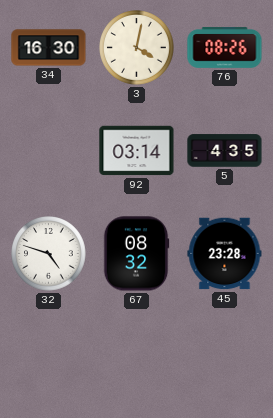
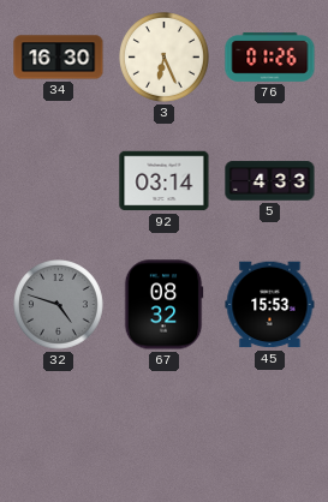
3: 4:02 -> 6:26
76: 08:26 -> 01:26
5: 4:35 -> 4:33
32 dial: white -> grey
45: 23:28 -> 15:53
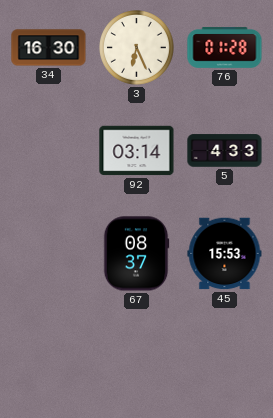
76: 01:26 -> 01:28
32: 4:48 -> none
67: 08:32 -> 08:37
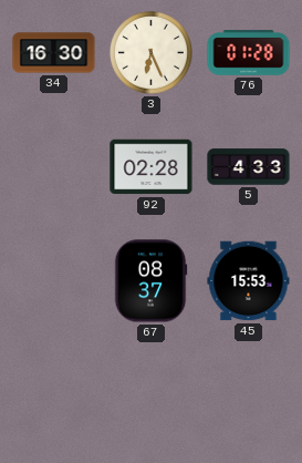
92: 03:14 -> 02:28
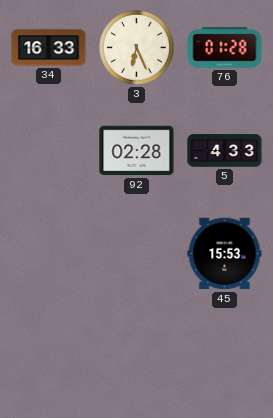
34: 16:30 -> 16:33
67: 08:37 -> none
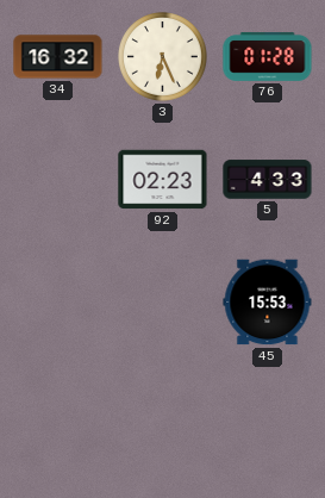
34: 16:33 -> 16:32
92: 02:28 -> 02:23
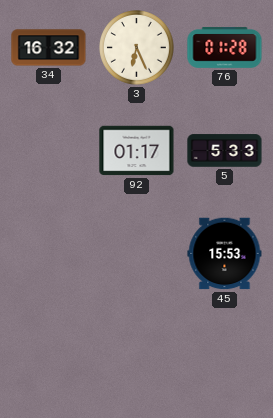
92: 02:23 -> 01:17
5: 4:33 -> 5:33
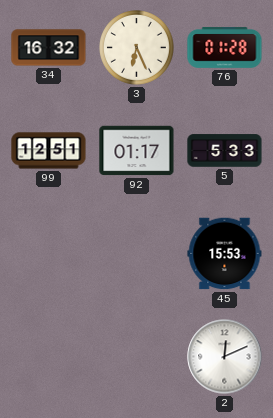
99: none -> 12:51
2: none -> 12:11
